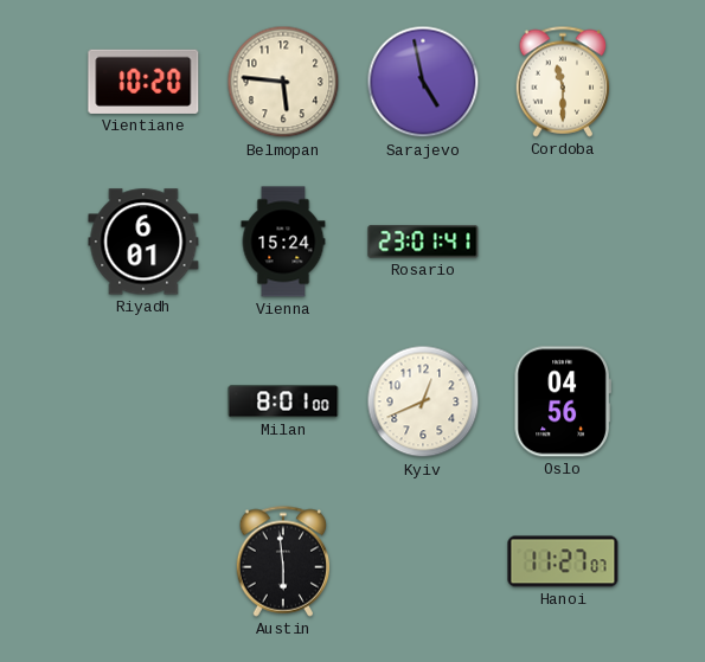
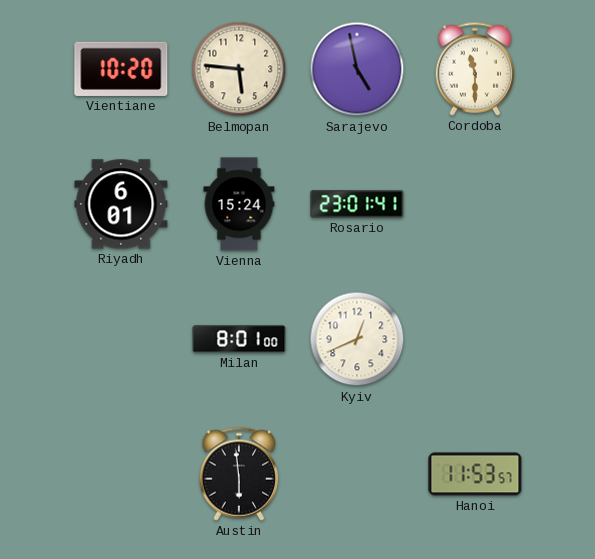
Oslo: 04:56 -> none
Hanoi: 11:27 -> 11:53
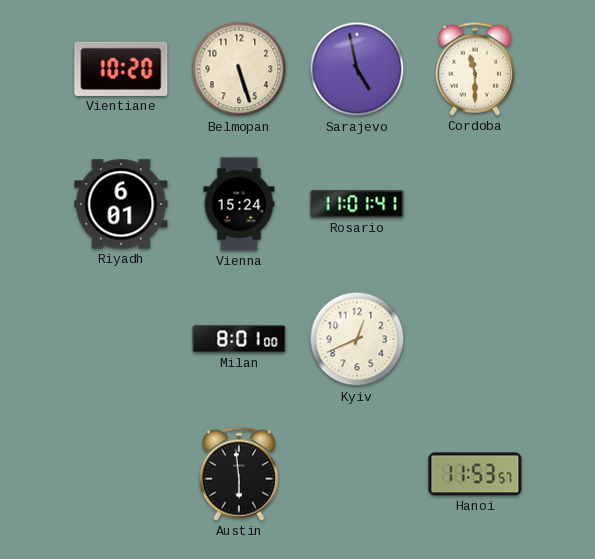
Belmopan: 5:46 -> 5:27
Rosario: 23:01 -> 11:01
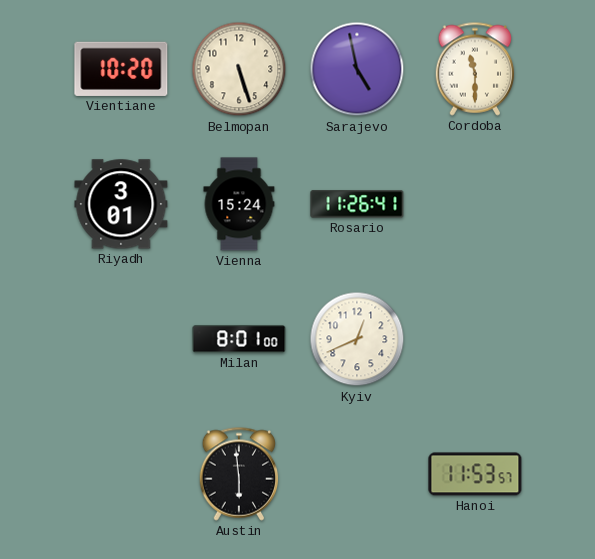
Riyadh: 6:01 -> 3:01
Rosario: 11:01 -> 11:26
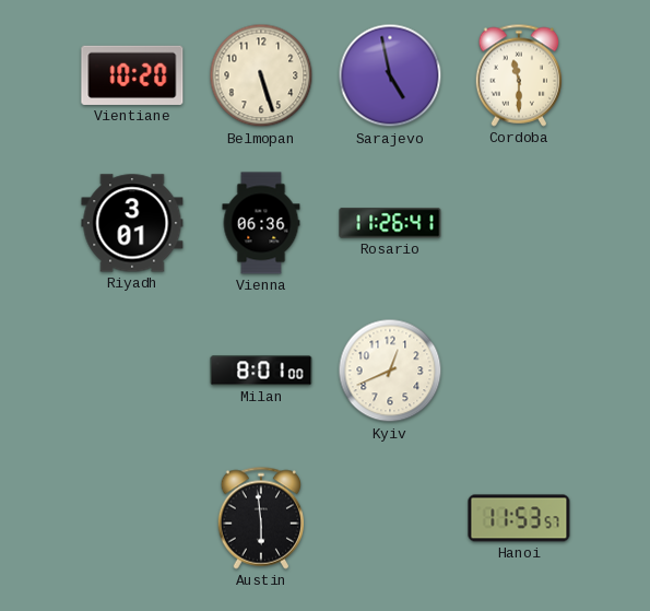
Vienna: 15:24 -> 06:36
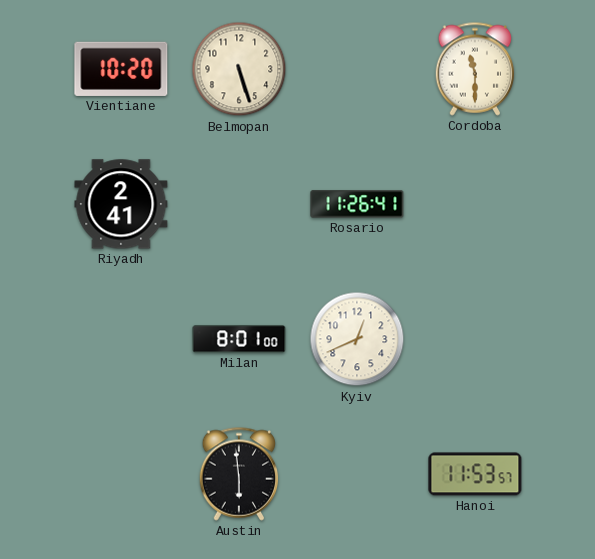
Sarajevo: 4:58 -> none
Riyadh: 3:01 -> 2:41
Vienna: 06:36 -> none
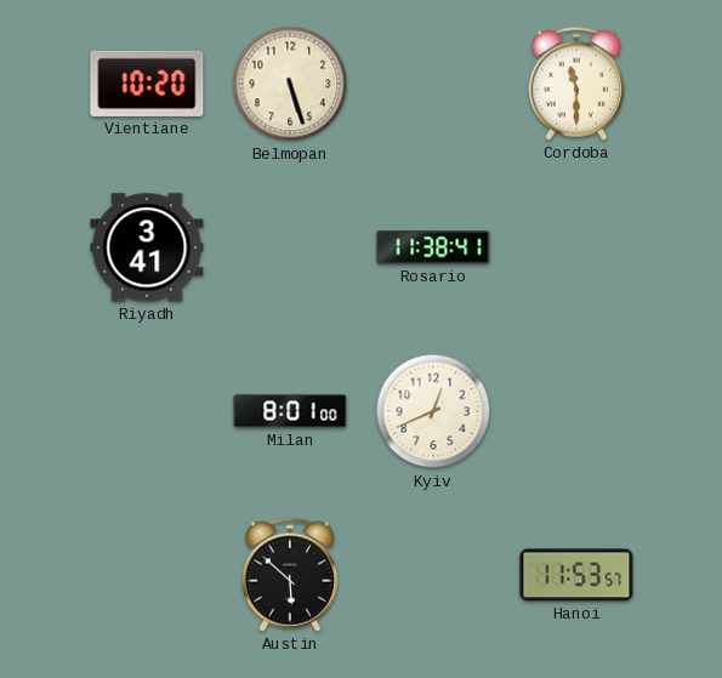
Riyadh: 2:41 -> 3:41
Rosario: 11:26 -> 11:38
Austin: 5:59 -> 5:52
